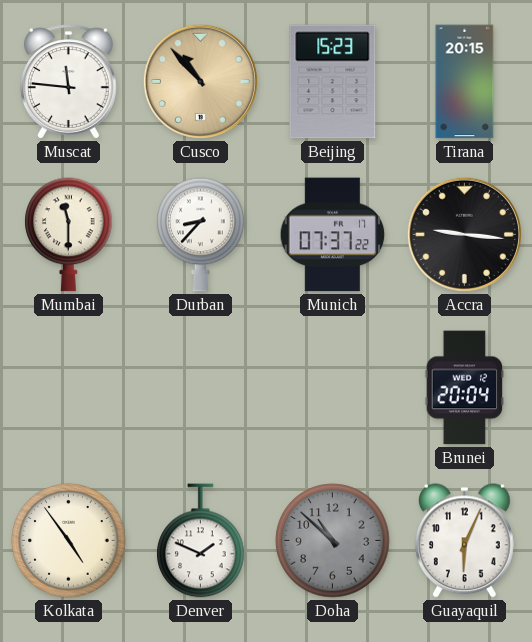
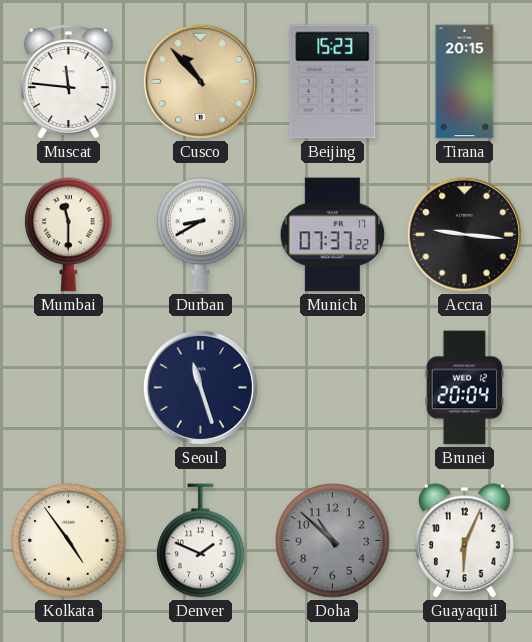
Durban: 8:37 -> 8:40
Seoul: none -> 11:27
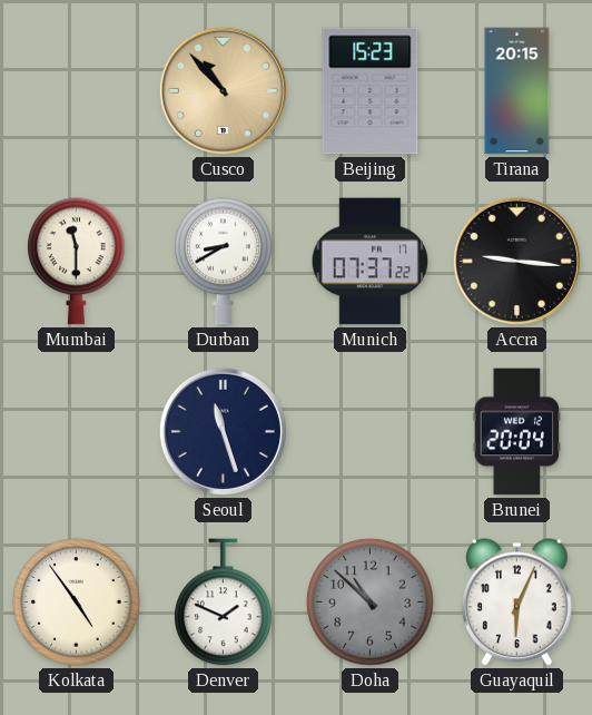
Muscat: 11:46 -> none
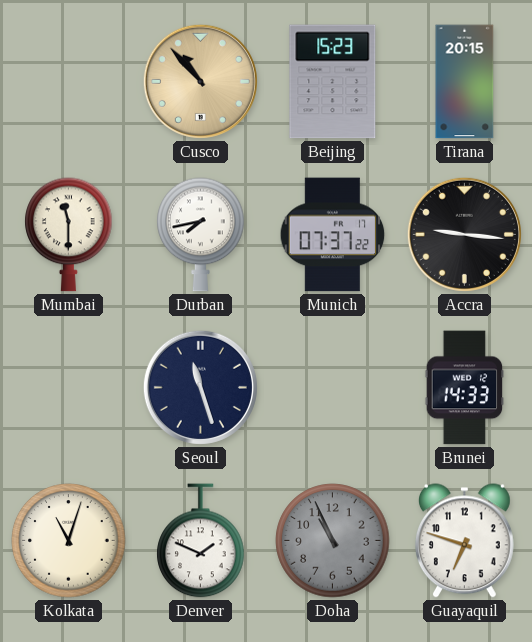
Durban: 8:40 -> 7:43
Brunei: 20:04 -> 14:33
Kolkata: 4:54 -> 11:03
Doha: 10:52 -> 10:56
Guayaquil: 6:04 -> 6:48
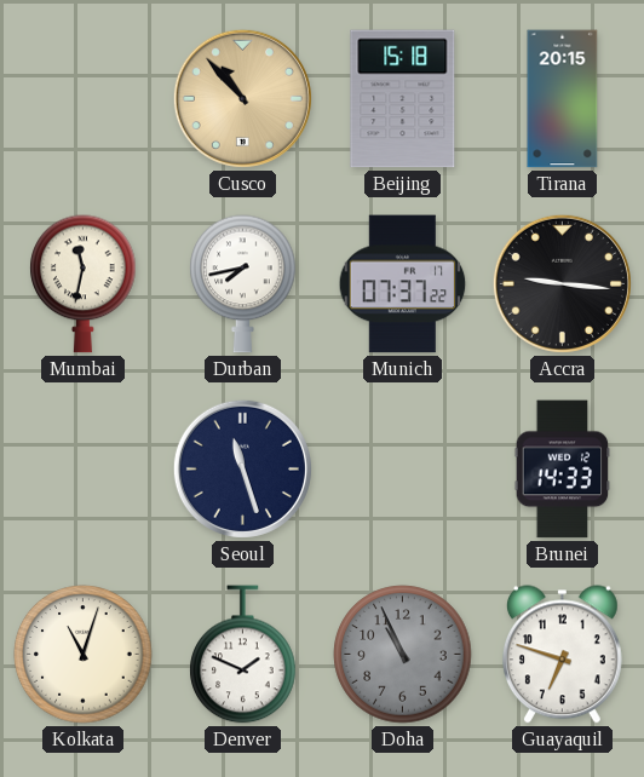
Beijing: 15:23 -> 15:18
Mumbai: 11:30 -> 11:32
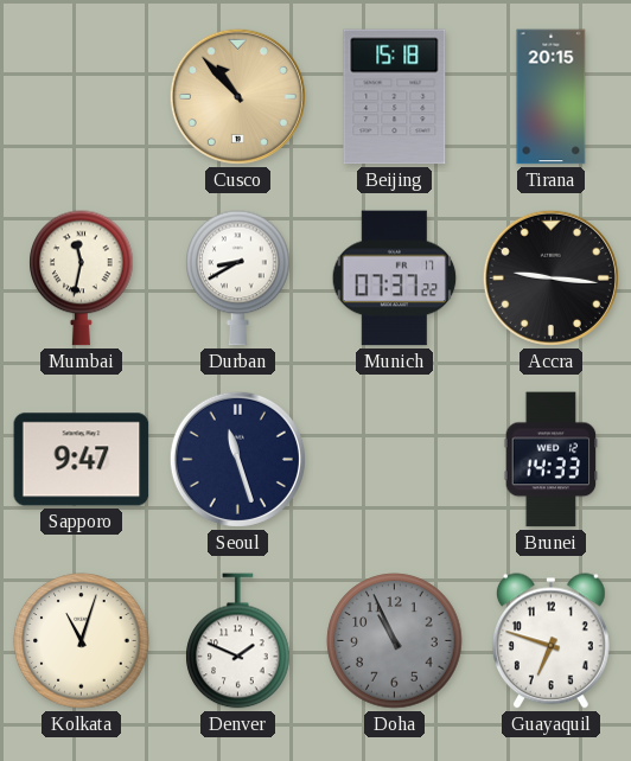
Durban: 7:43 -> 8:40
Sapporo: none -> 9:47
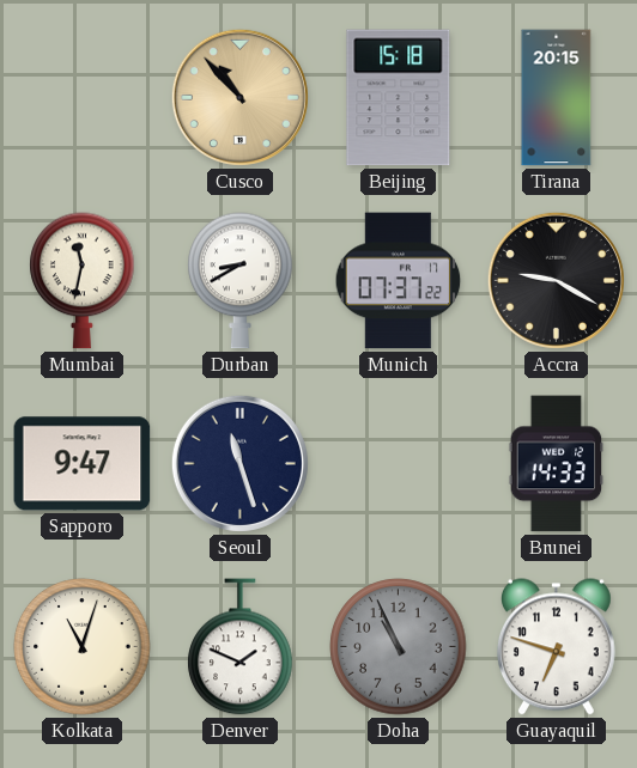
Accra: 9:16 -> 9:20
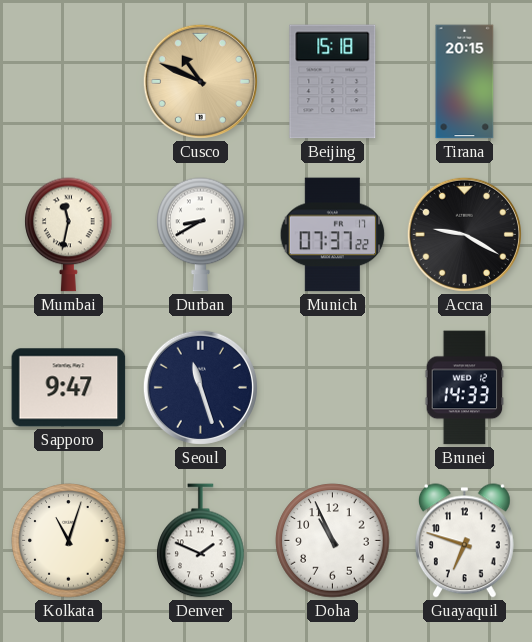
Cusco: 10:53 -> 10:49
Doha dial: grey -> white
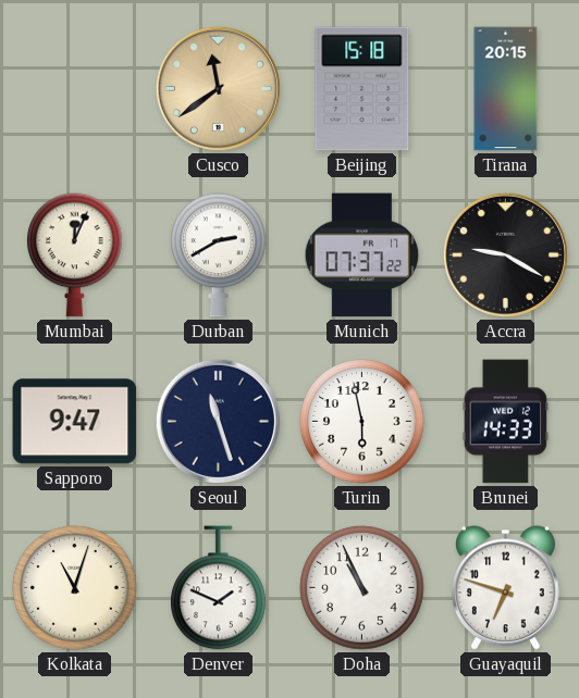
Cusco: 10:49 -> 11:39
Mumbai: 11:32 -> 12:04
Durban: 8:40 -> 2:40
Turin: none -> 5:58
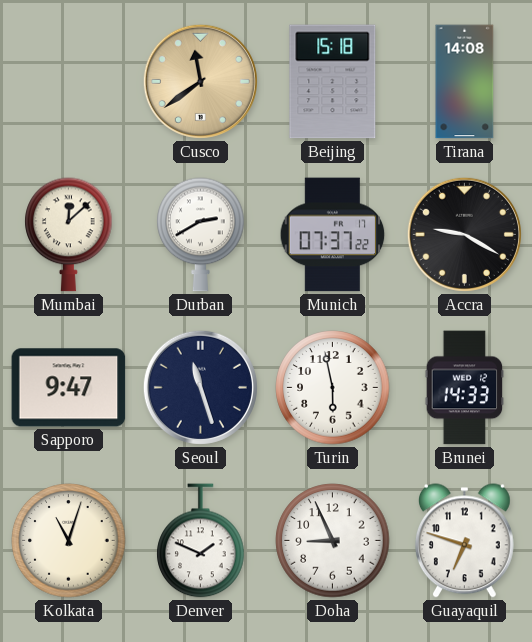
Tirana: 20:15 -> 14:08
Mumbai: 12:04 -> 12:08
Doha: 10:56 -> 8:56
